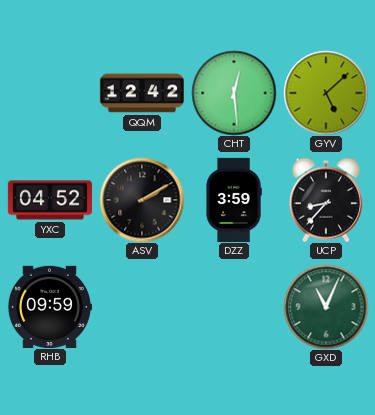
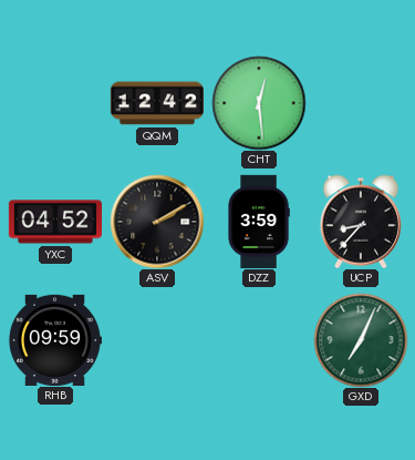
GYV: 5:08 -> none
GXD: 11:04 -> 7:04
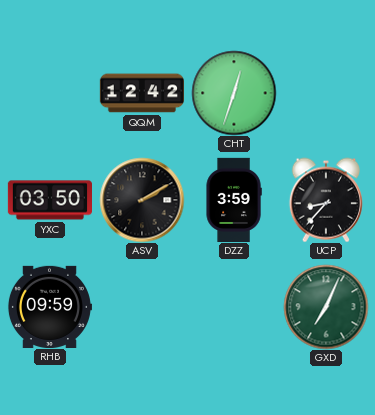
CHT: 12:29 -> 12:33
YXC: 04:52 -> 03:50
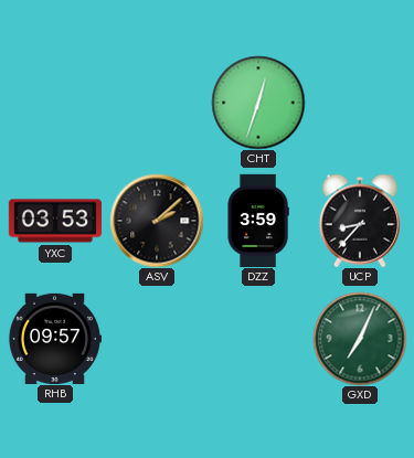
QQM: 12:42 -> none
YXC: 03:50 -> 03:53
ASV: 2:10 -> 2:08
RHB: 09:59 -> 09:57
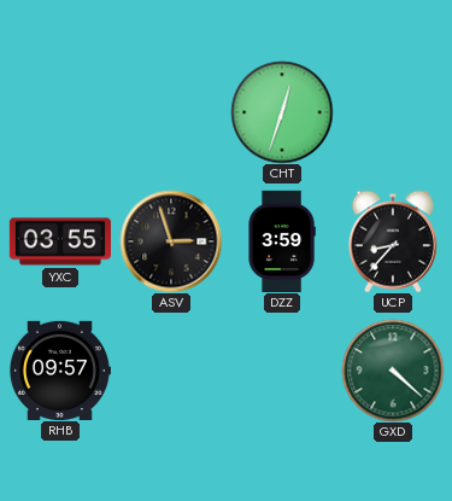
YXC: 03:53 -> 03:55
ASV: 2:08 -> 2:57
GXD: 7:04 -> 4:22
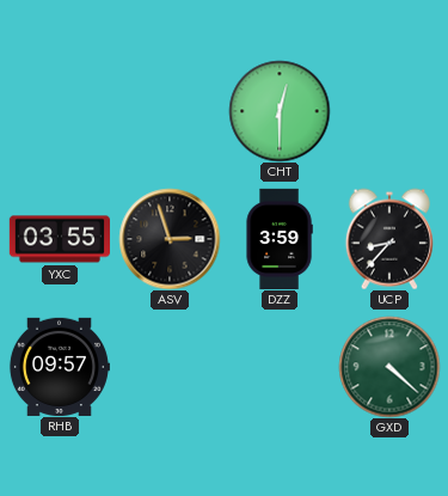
CHT: 12:33 -> 12:30
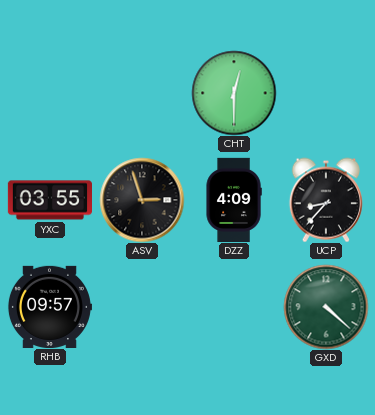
DZZ: 3:59 -> 4:09
